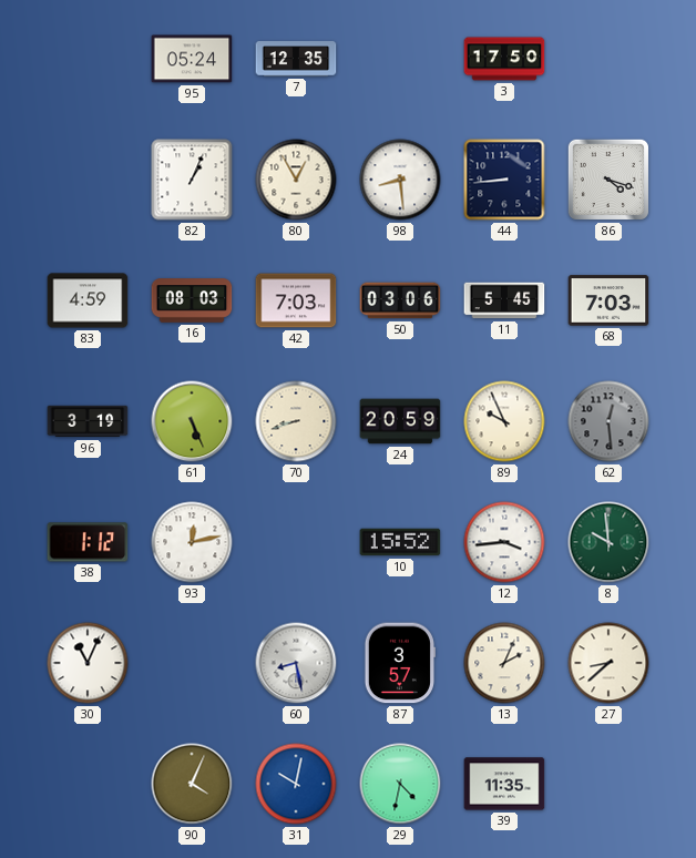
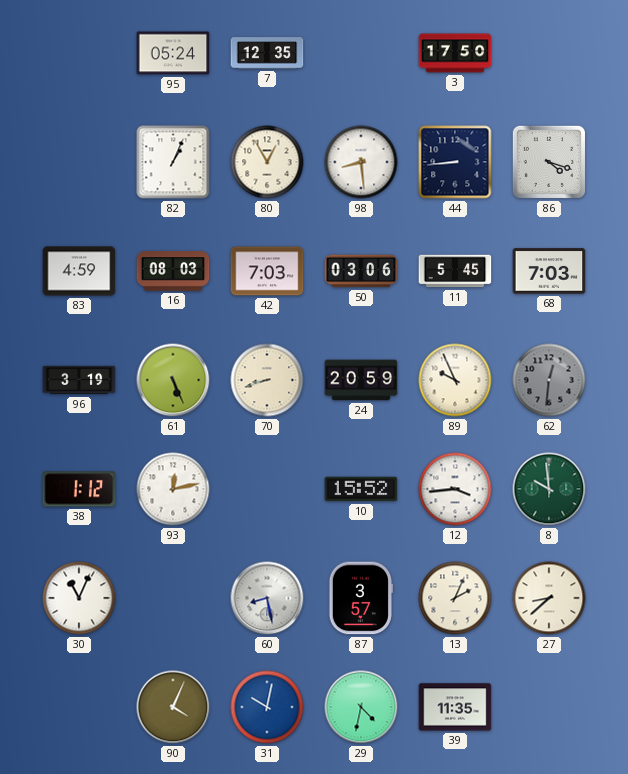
62: 12:29 -> 12:31
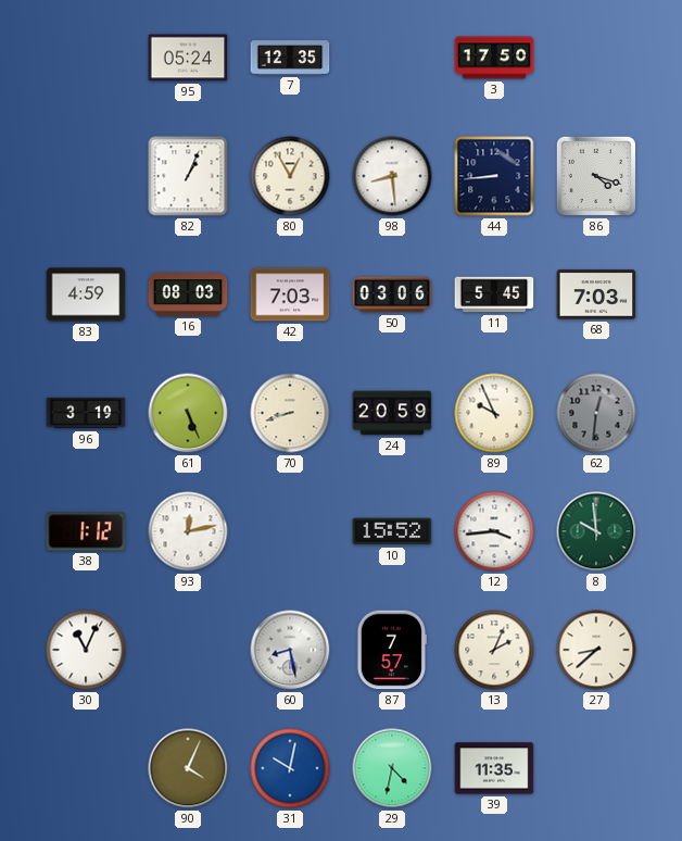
87: 3:57 -> 7:57
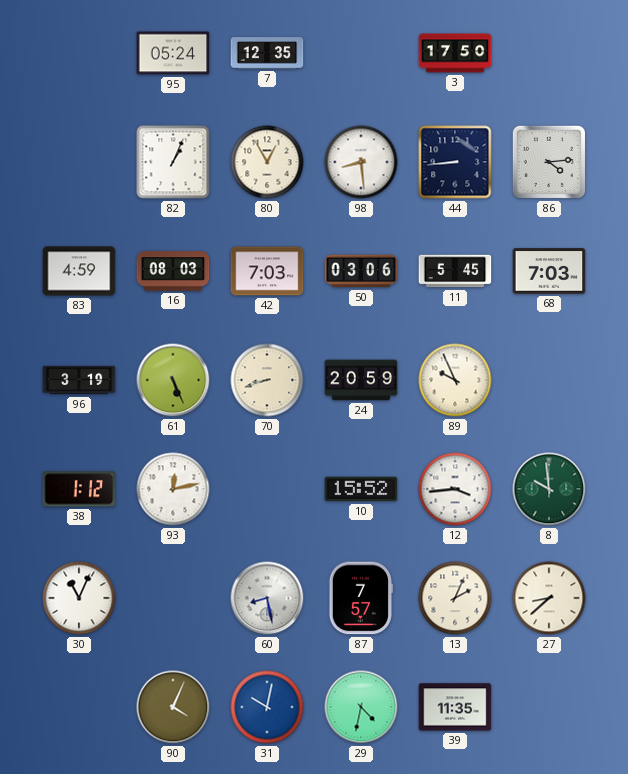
86: 4:18 -> 4:14
62: 12:31 -> none
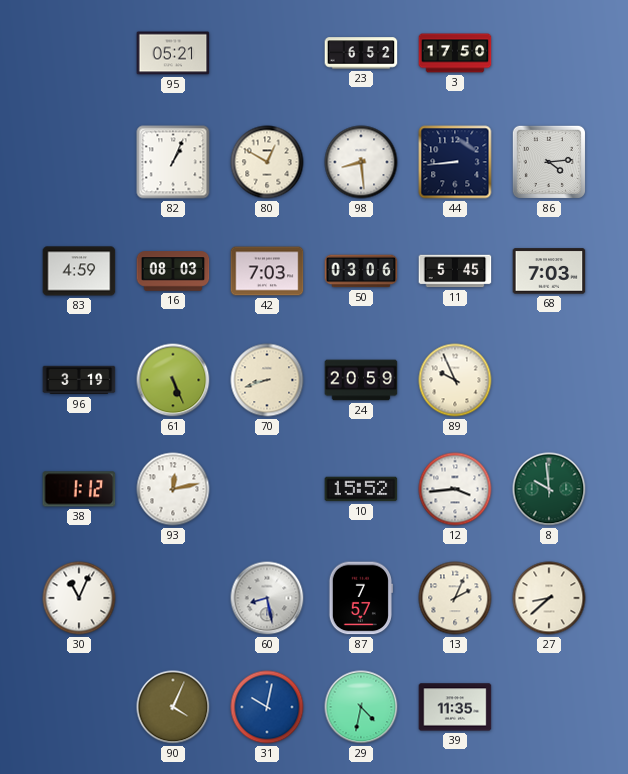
95: 05:24 -> 05:21
7: 12:35 -> none
23: none -> 6:52
80: 12:55 -> 12:50
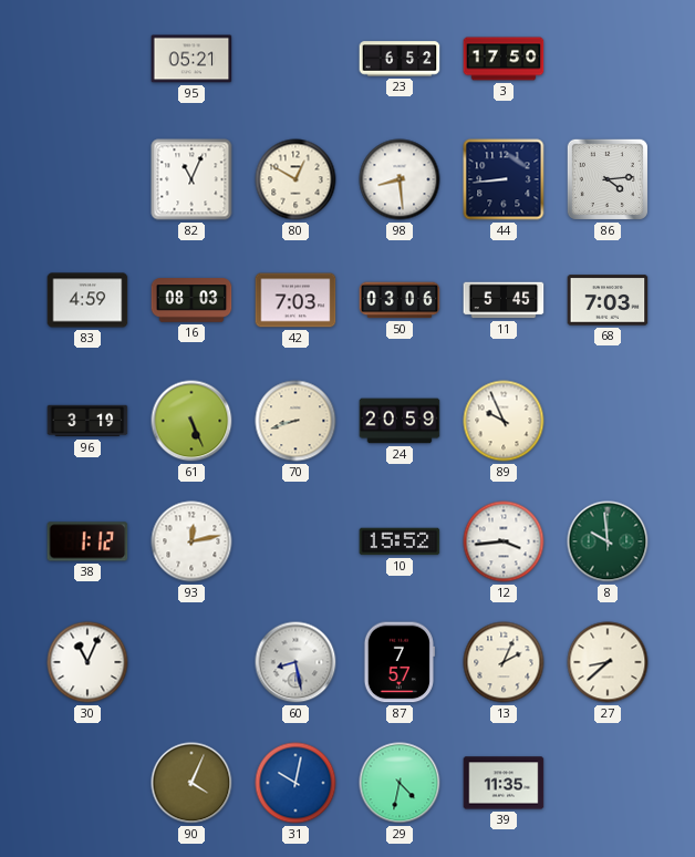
82: 1:04 -> 11:04
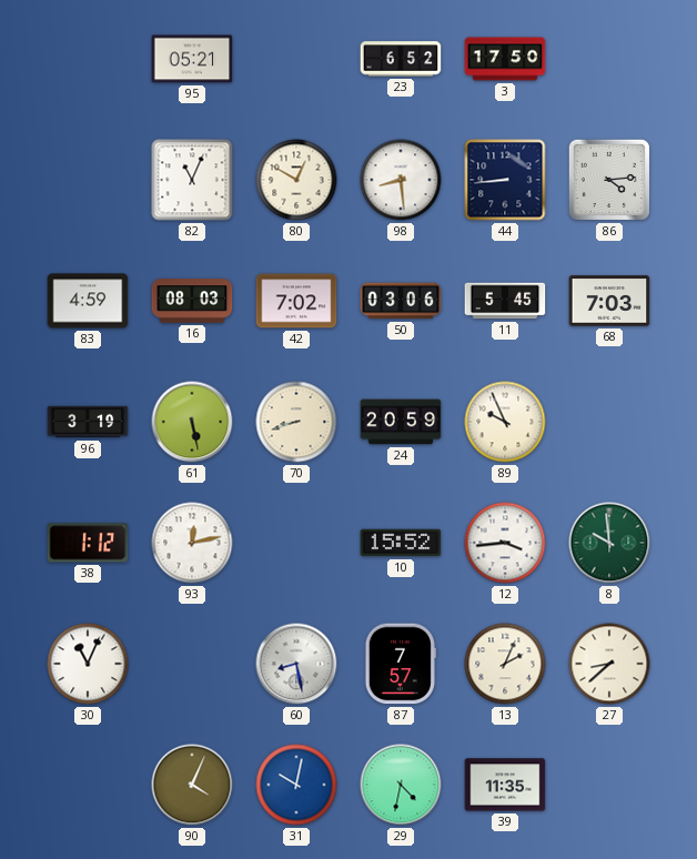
42: 7:03 -> 7:02
61: 5:26 -> 5:28
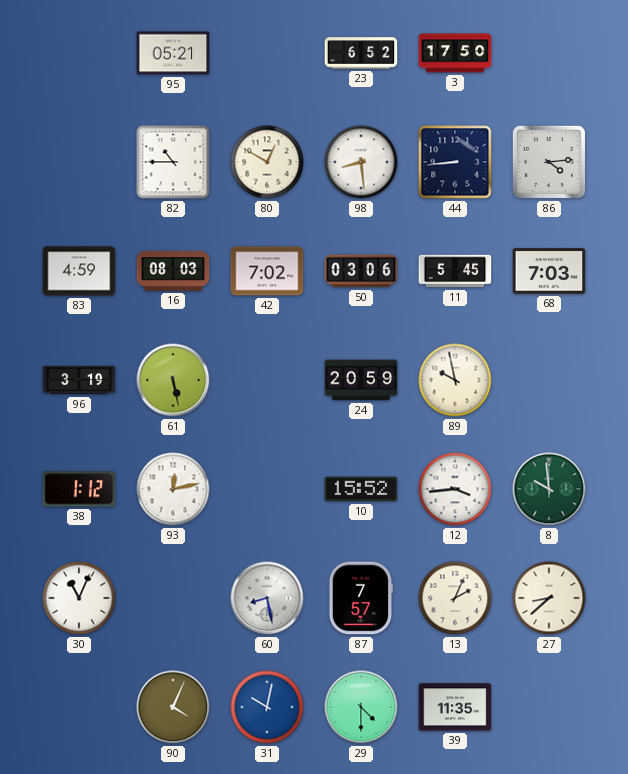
82: 11:04 -> 10:45
70: 8:42 -> none
89: 9:56 -> 9:58
29: 4:32 -> 4:30
